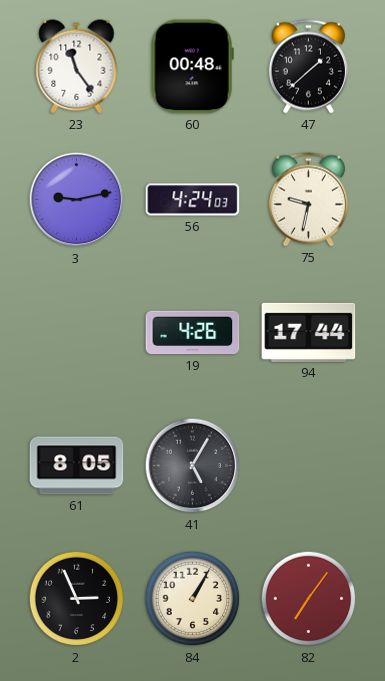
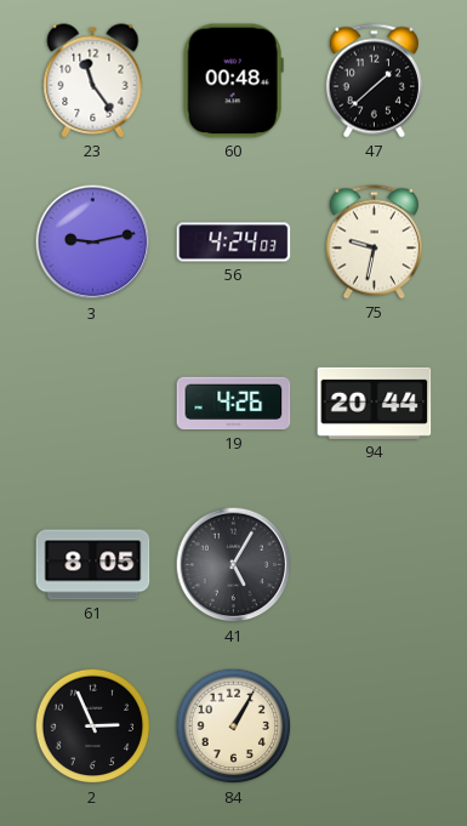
94: 17:44 -> 20:44
82: 7:06 -> none
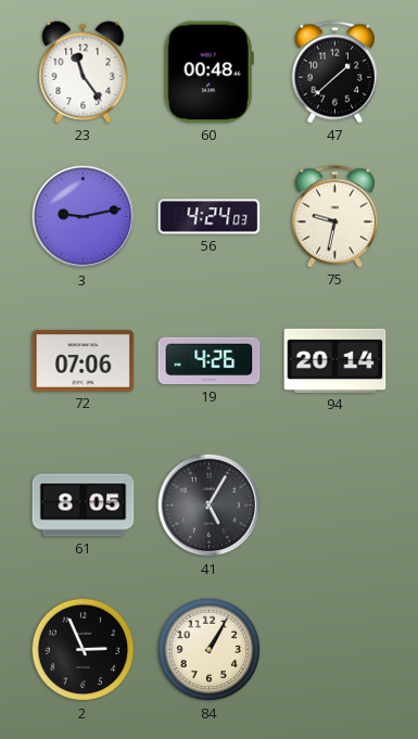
72: none -> 07:06
94: 20:44 -> 20:14
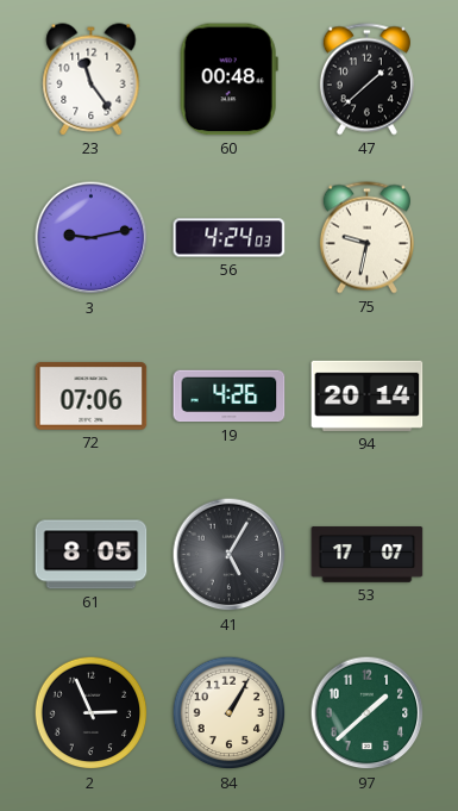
53: none -> 17:07
97: none -> 1:38
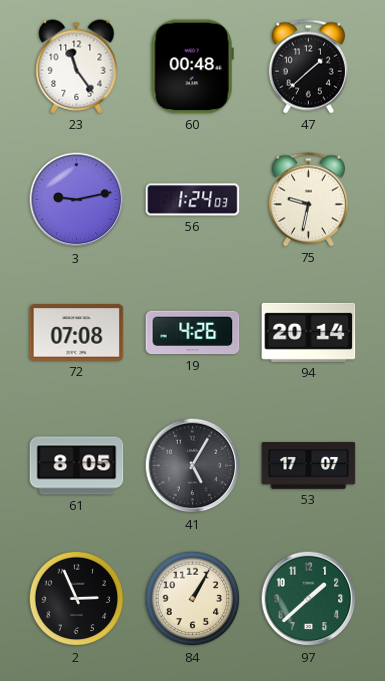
56: 4:24 -> 1:24
72: 07:06 -> 07:08
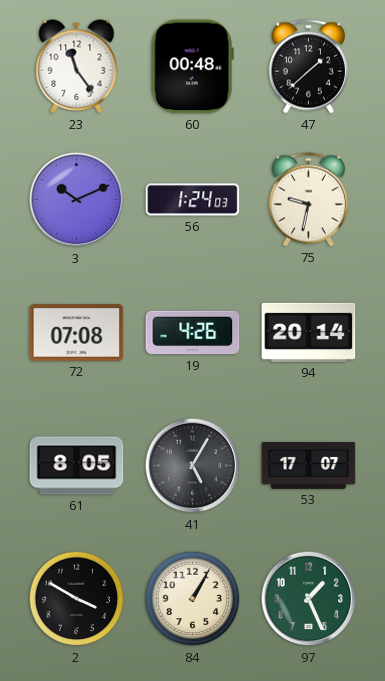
3: 9:13 -> 10:11
2: 2:56 -> 3:50
97: 1:38 -> 1:26
